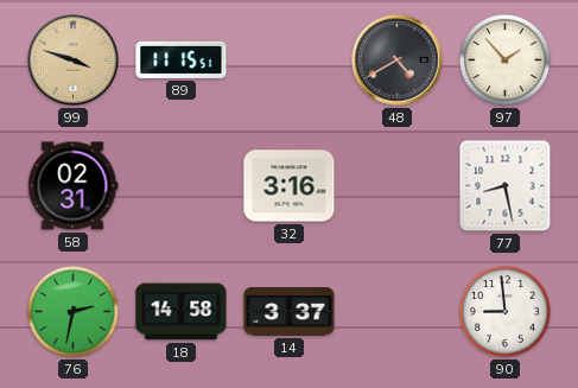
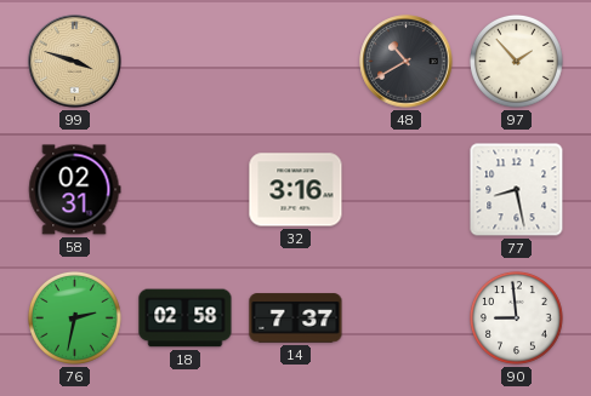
89: 11:15 -> none
48: 4:40 -> 10:40
18: 14:58 -> 02:58
14: 3:37 -> 7:37
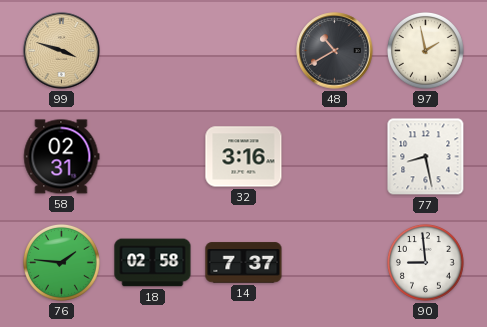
97: 1:53 -> 1:58
76: 2:32 -> 1:46
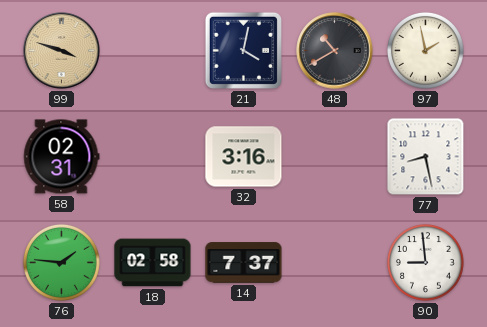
21: none -> 4:02
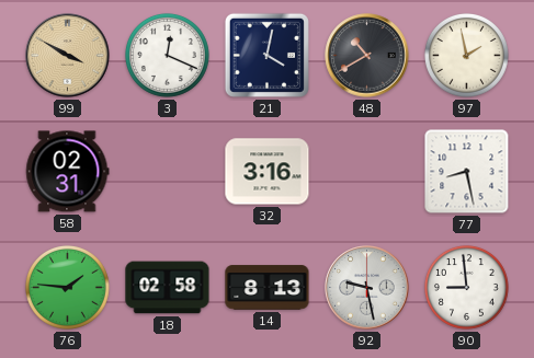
99: 3:48 -> 3:50
3: none -> 12:19
14: 7:37 -> 8:13
92: none -> 9:28
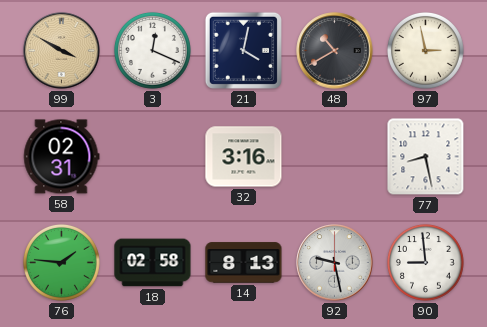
97: 1:58 -> 2:58
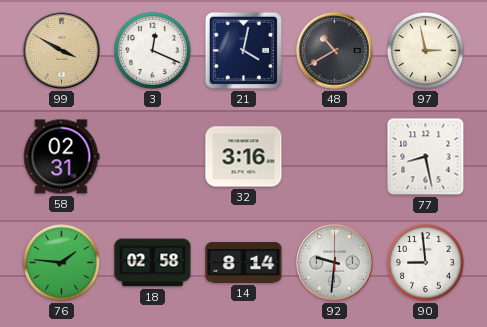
14: 8:13 -> 8:14
92: 9:28 -> 9:31
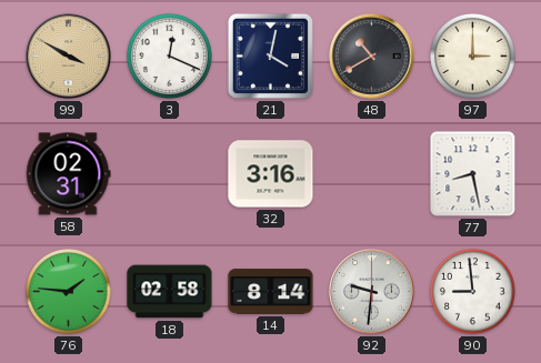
97: 2:58 -> 3:00
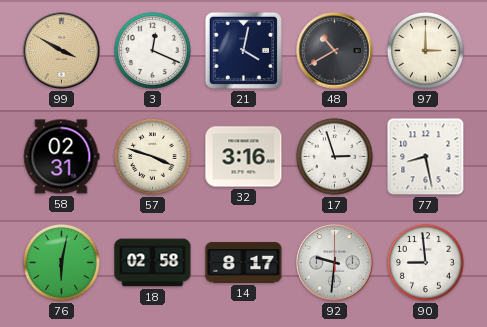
57: none -> 3:48
17: none -> 2:57
76: 1:46 -> 6:02
14: 8:14 -> 8:17
